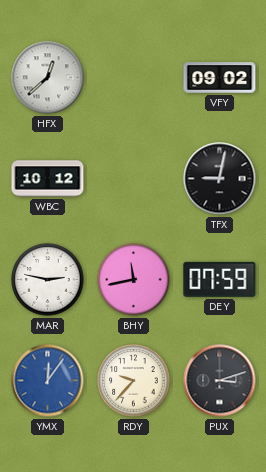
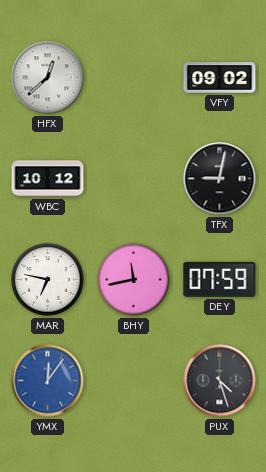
MAR: 2:47 -> 6:47
RDY: 9:37 -> none
PUX: 3:12 -> 4:27
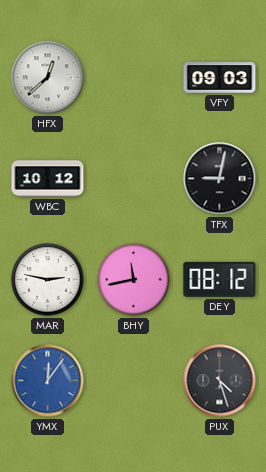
VFY: 09:02 -> 09:03
MAR: 6:47 -> 2:47
DEY: 07:59 -> 08:12
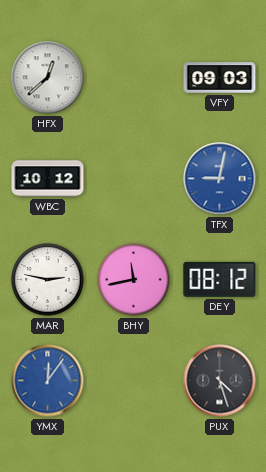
TFX dial: black -> blue
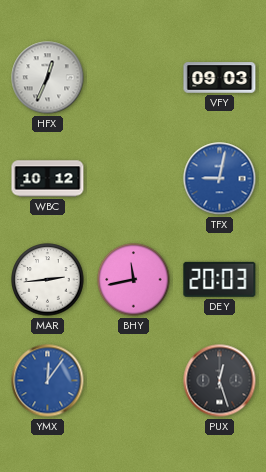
HFX: 12:38 -> 12:34
MAR: 2:47 -> 2:44
DEY: 08:12 -> 20:03
PUX: 4:27 -> 12:27
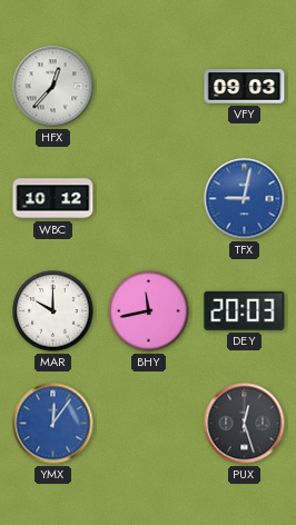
HFX: 12:34 -> 12:37
MAR: 2:44 -> 10:00
